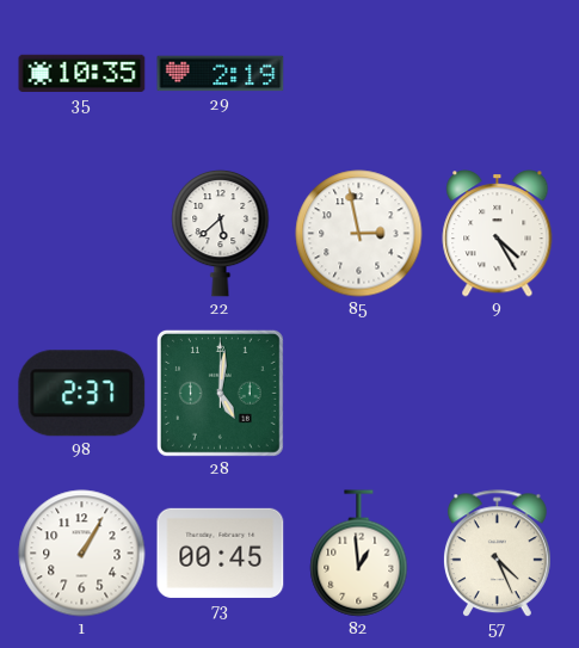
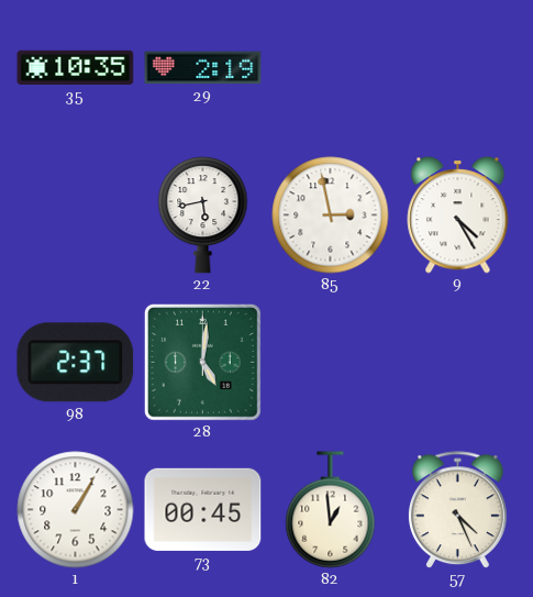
22: 5:38 -> 5:43
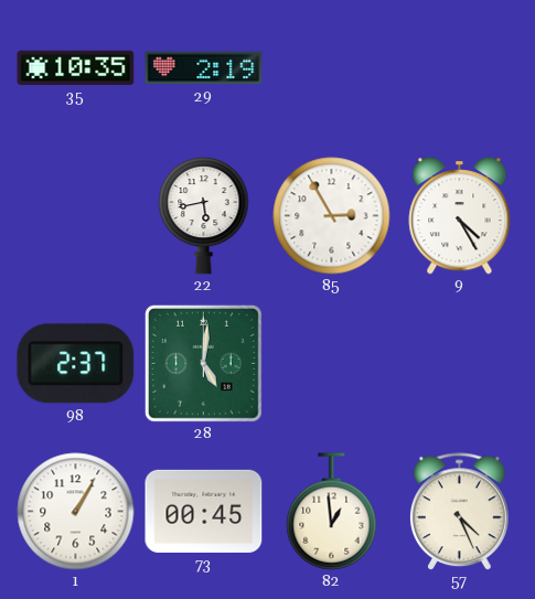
85: 2:58 -> 2:55
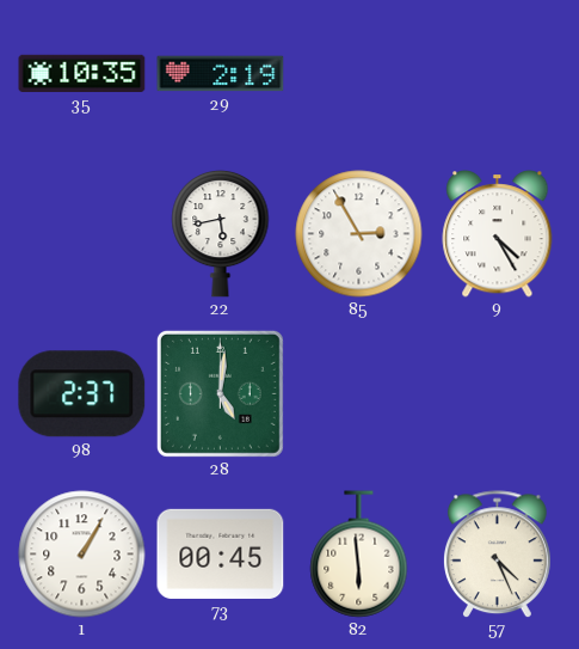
82: 12:59 -> 5:59
